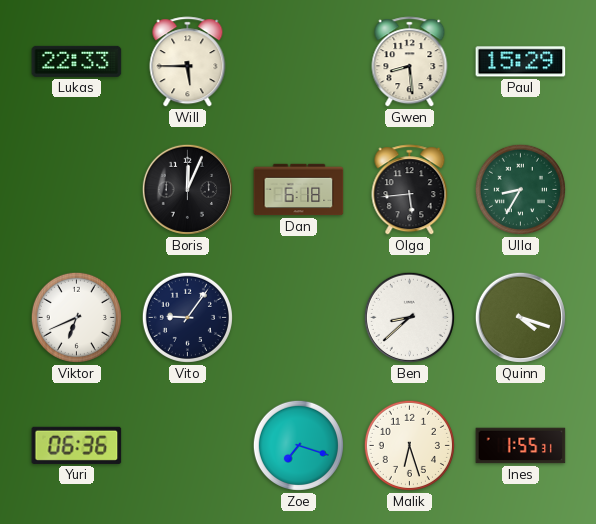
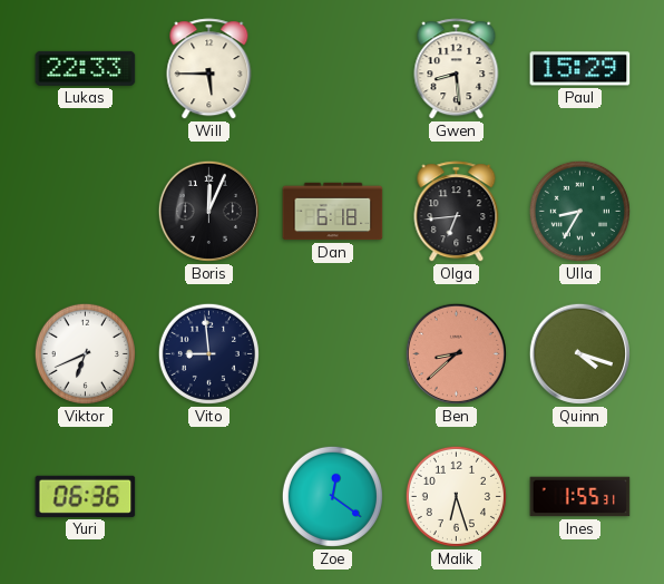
Olga: 5:44 -> 6:44
Vito: 9:06 -> 8:59
Ben dial: white -> salmon
Zoe: 7:18 -> 12:21
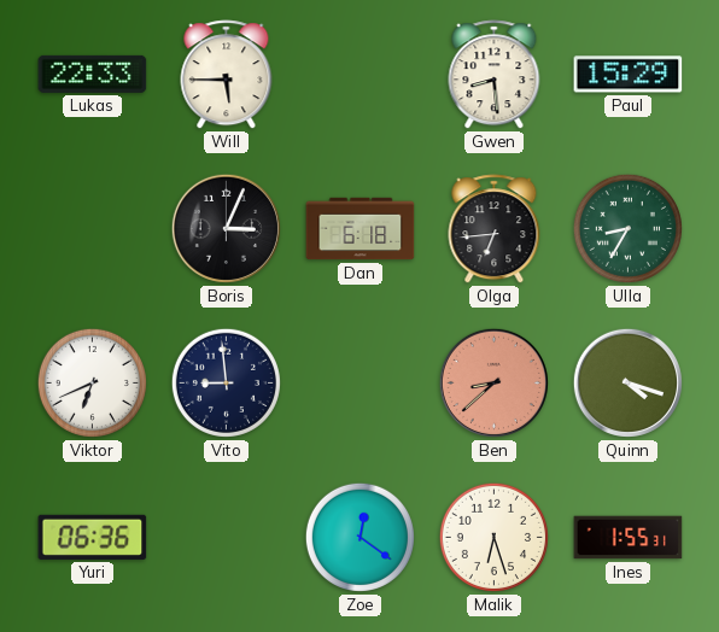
Boris: 12:04 -> 3:04
